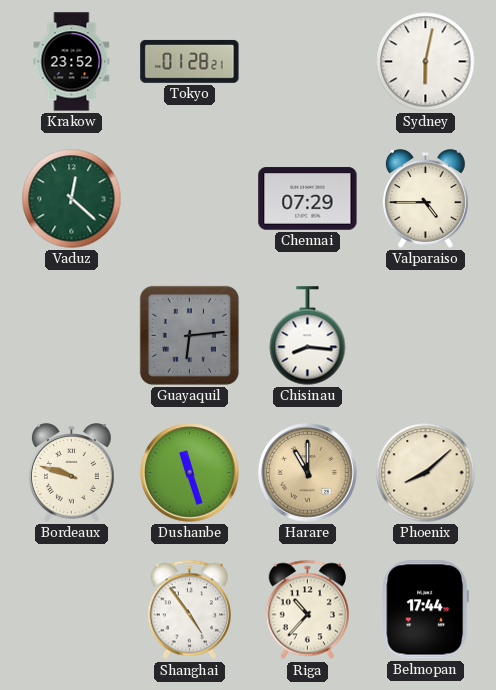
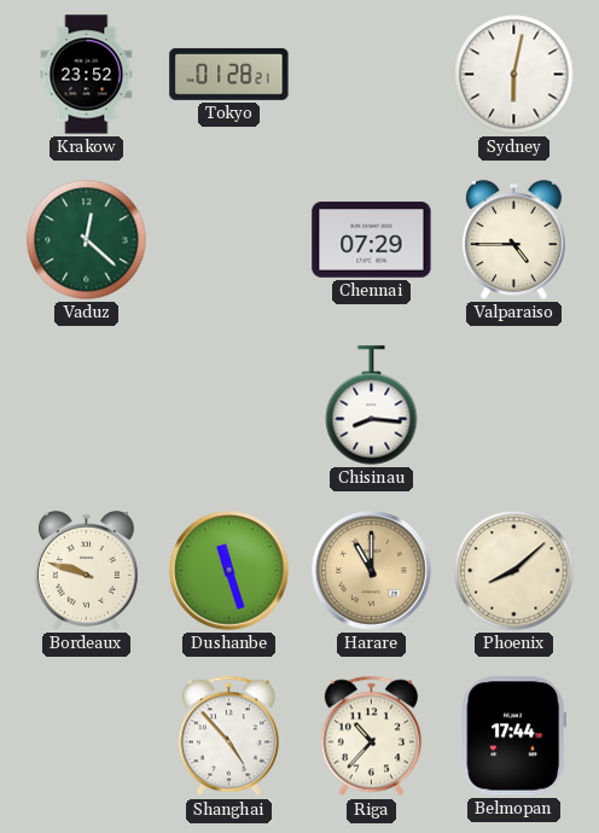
Guayaquil: 6:14 -> none
Shanghai: 4:54 -> 4:53
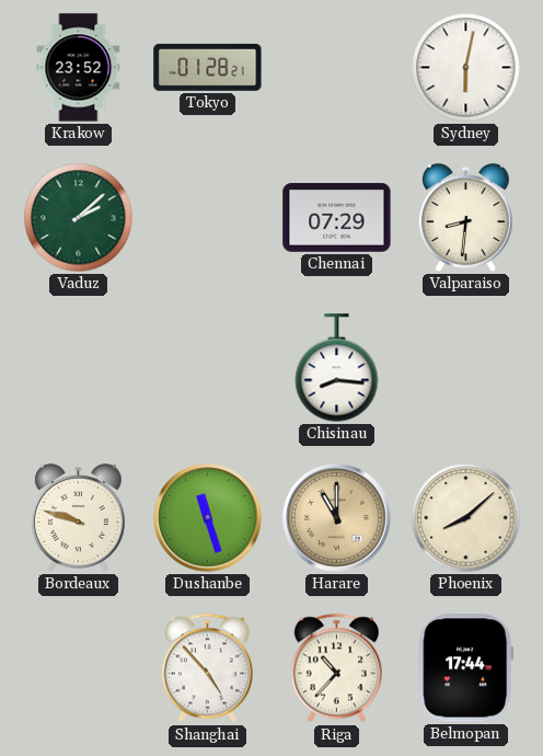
Vaduz: 12:22 -> 2:08
Valparaiso: 4:45 -> 8:31
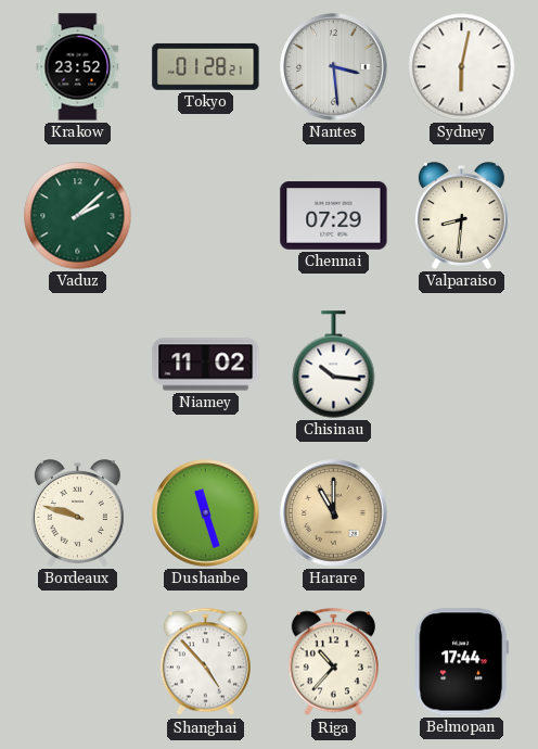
Nantes: none -> 3:29
Niamey: none -> 11:02
Chisinau: 8:16 -> 10:16
Phoenix: 8:08 -> none
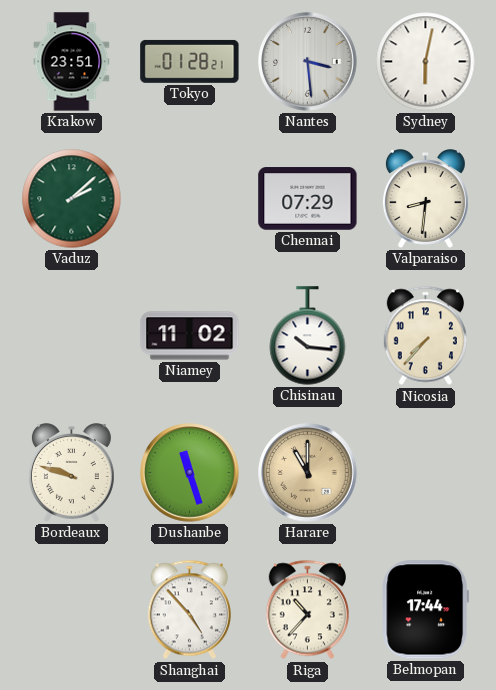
Krakow: 23:52 -> 23:51
Nicosia: none -> 7:37
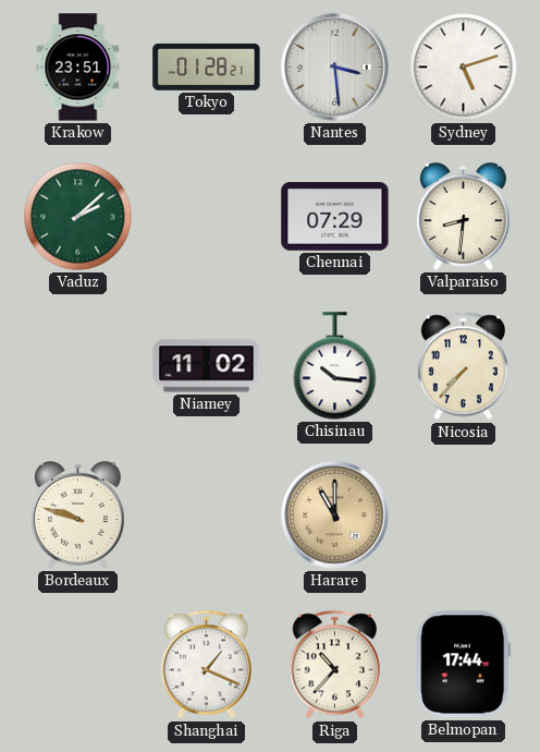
Sydney: 6:02 -> 5:12
Dushanbe: 11:27 -> none
Shanghai: 4:53 -> 1:19
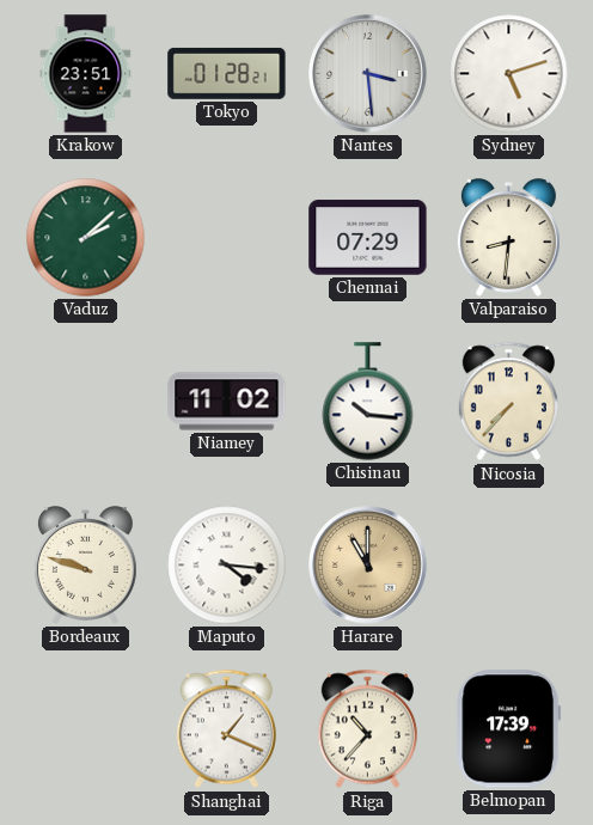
Maputo: none -> 4:16
Belmopan: 17:44 -> 17:39
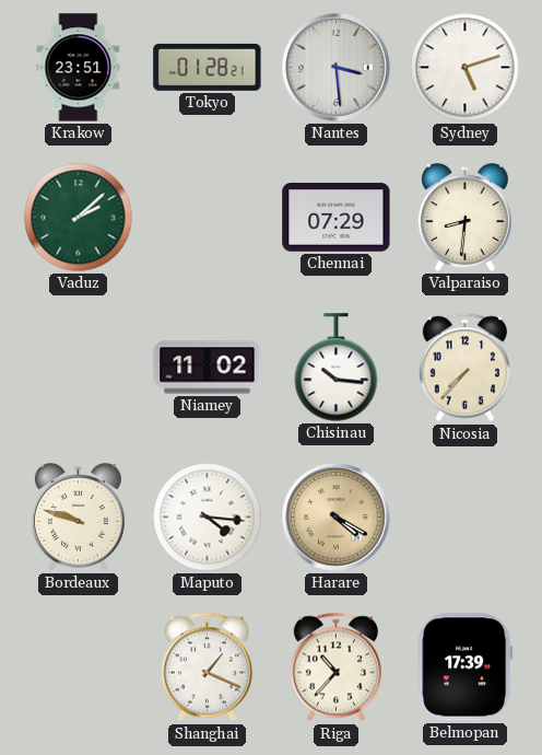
Harare: 11:00 -> 4:20
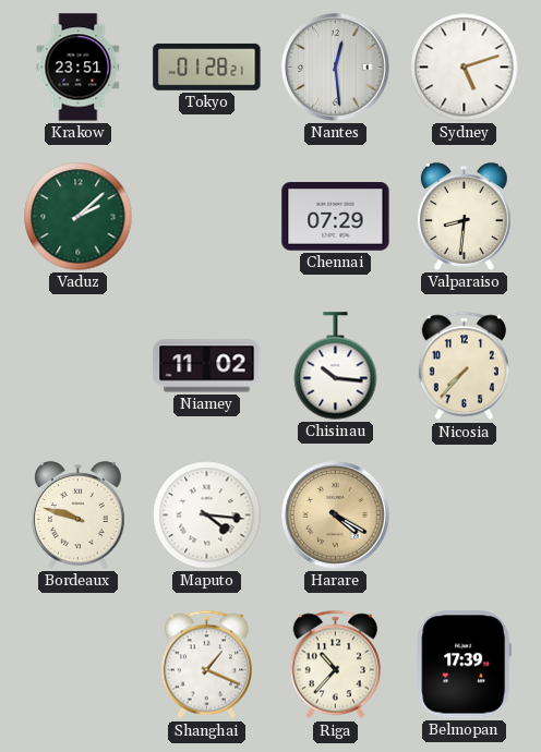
Nantes: 3:29 -> 12:29
